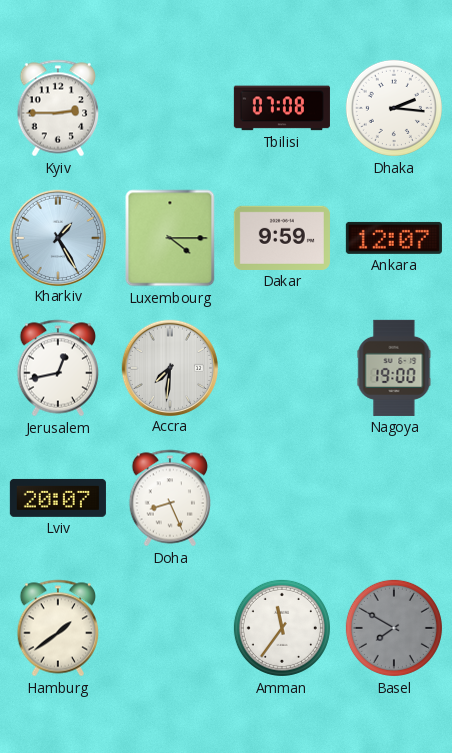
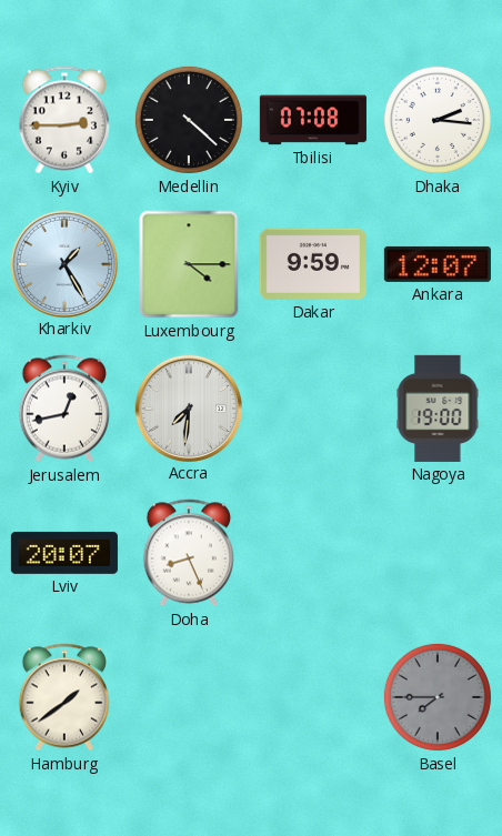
Medellin: none -> 4:22
Amman: 11:36 -> none
Basel: 7:50 -> 7:45
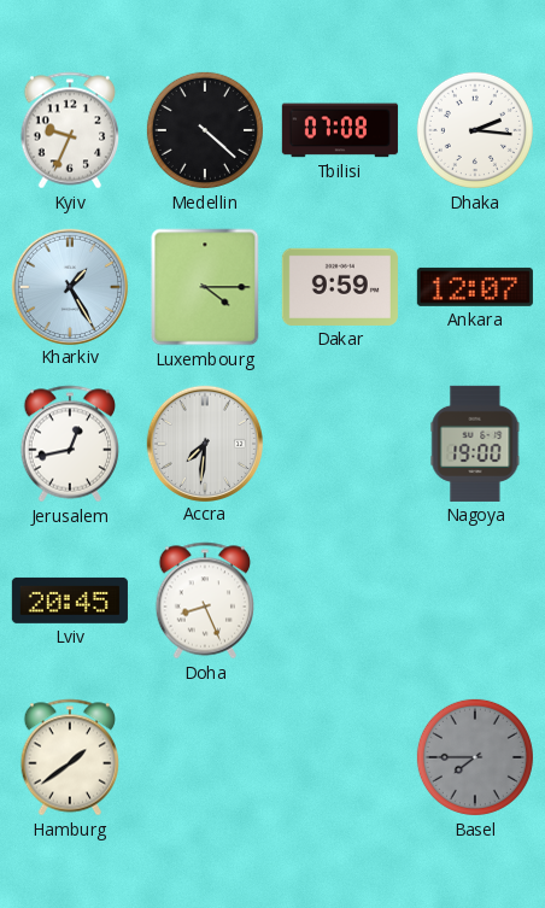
Kyiv: 2:45 -> 9:34
Lviv: 20:07 -> 20:45
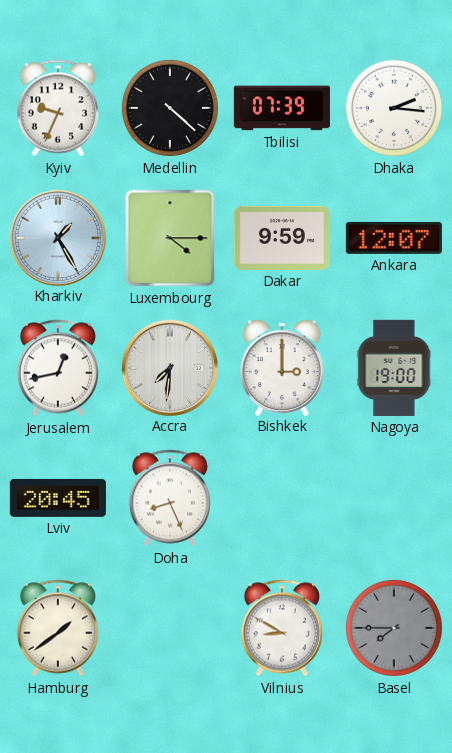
Tbilisi: 07:08 -> 07:39
Bishkek: none -> 3:00
Vilnius: none -> 8:50
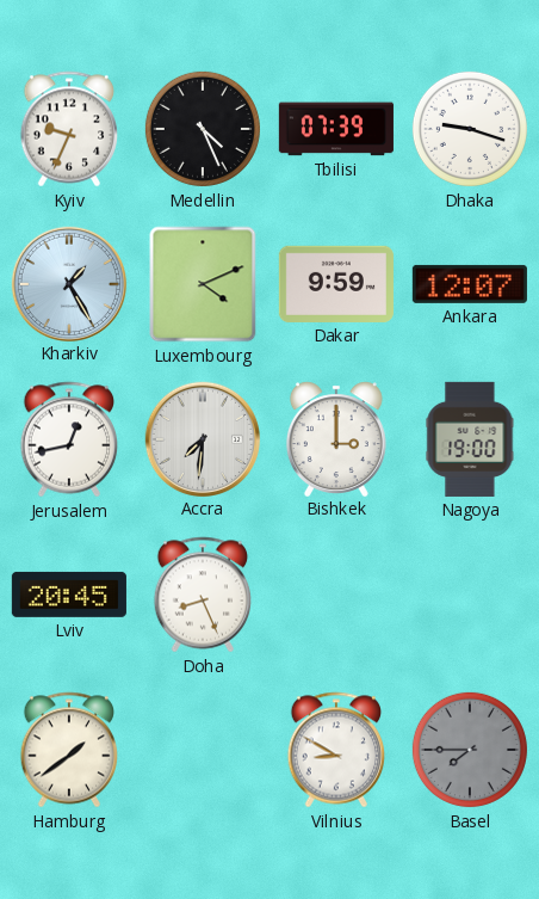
Medellin: 4:22 -> 4:26
Dhaka: 2:16 -> 9:18
Luxembourg: 4:15 -> 4:11
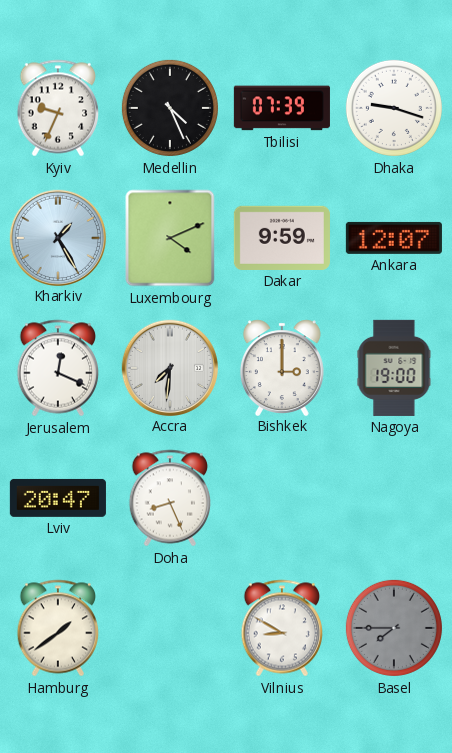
Jerusalem: 12:43 -> 12:19
Lviv: 20:45 -> 20:47
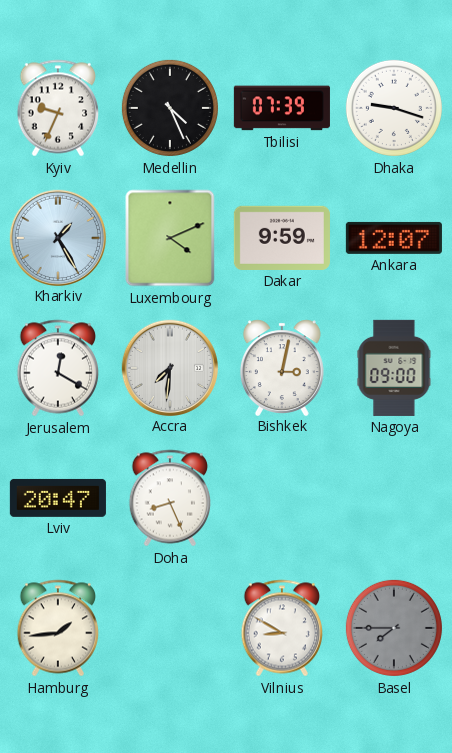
Jerusalem: 12:19 -> 12:20
Bishkek: 3:00 -> 3:02
Nagoya: 19:00 -> 09:00
Hamburg: 1:39 -> 1:44
